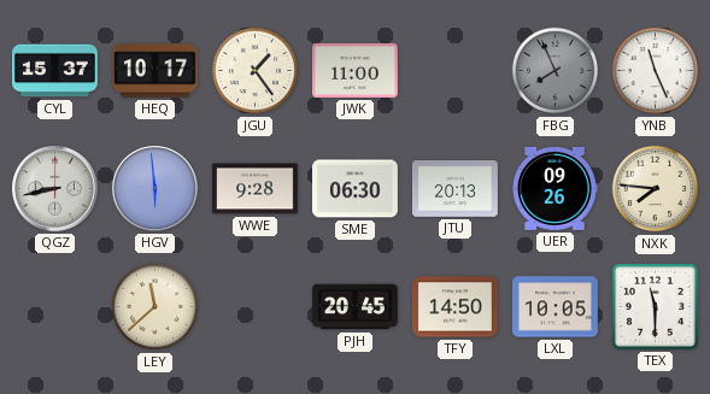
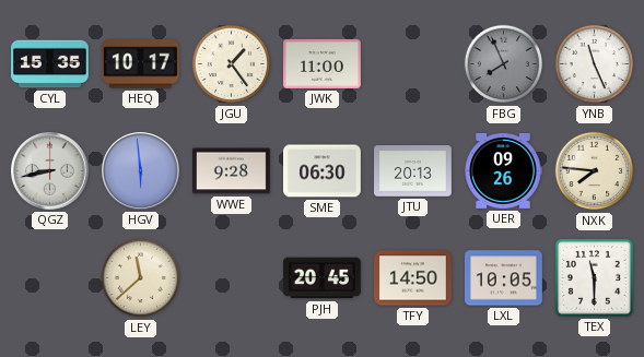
CYL: 15:37 -> 15:35
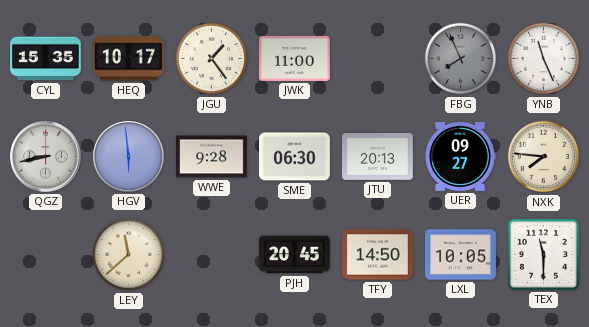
UER: 09:26 -> 09:27
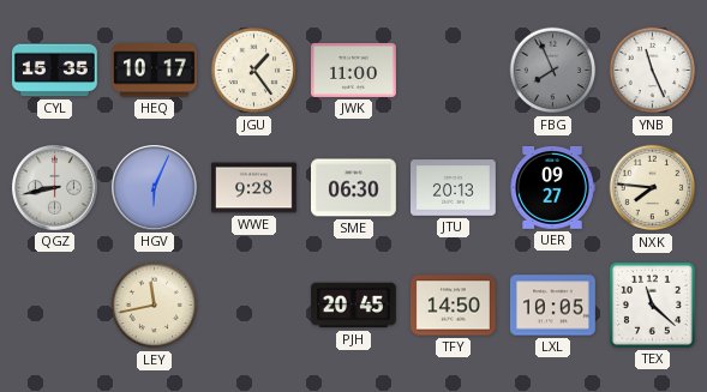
HGV: 5:59 -> 6:04
LEY: 11:38 -> 11:43
TEX: 11:30 -> 11:22
